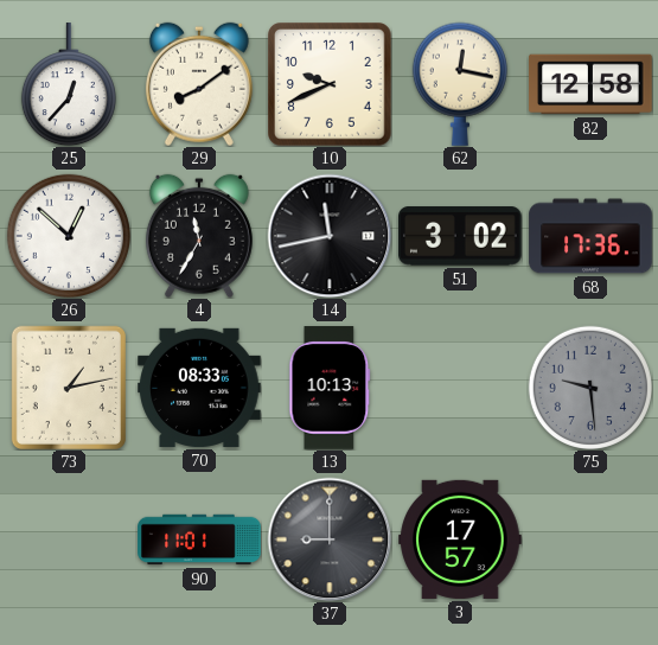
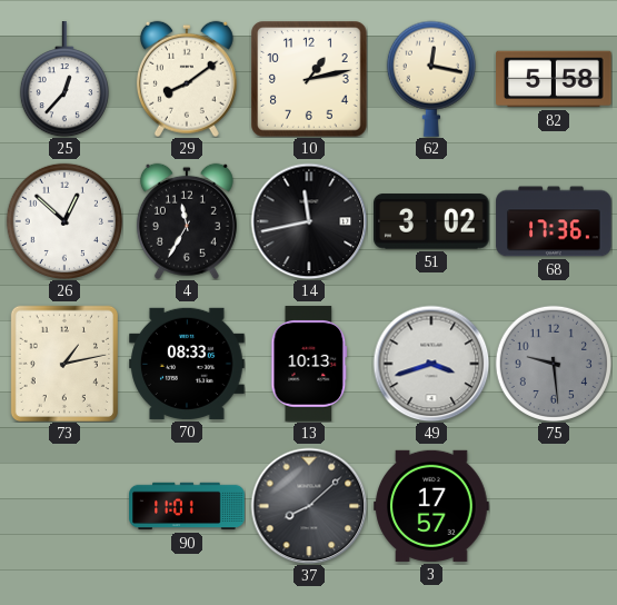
10: 9:41 -> 1:13
82: 12:58 -> 5:58
49: none -> 3:42
37: 9:00 -> 8:08
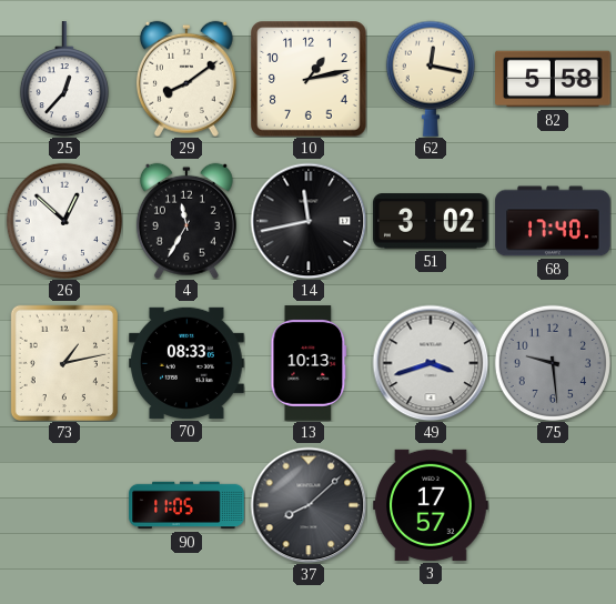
68: 17:36 -> 17:40
90: 11:01 -> 11:05
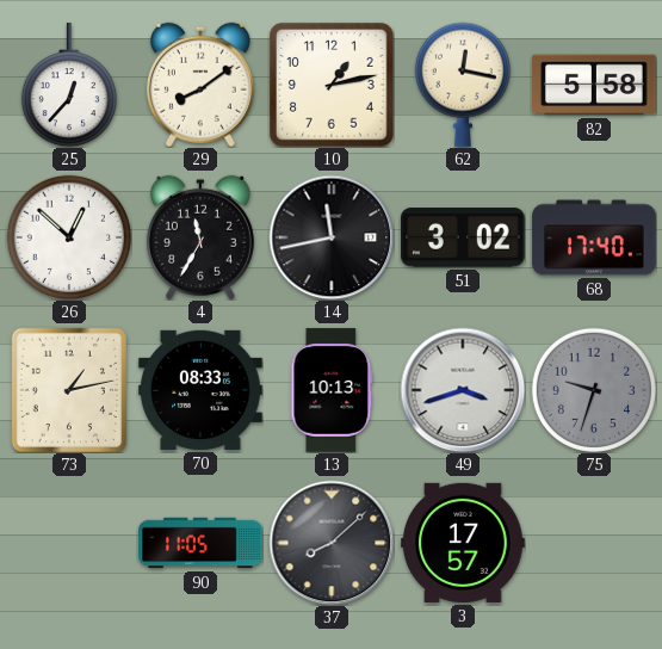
75: 9:29 -> 9:33
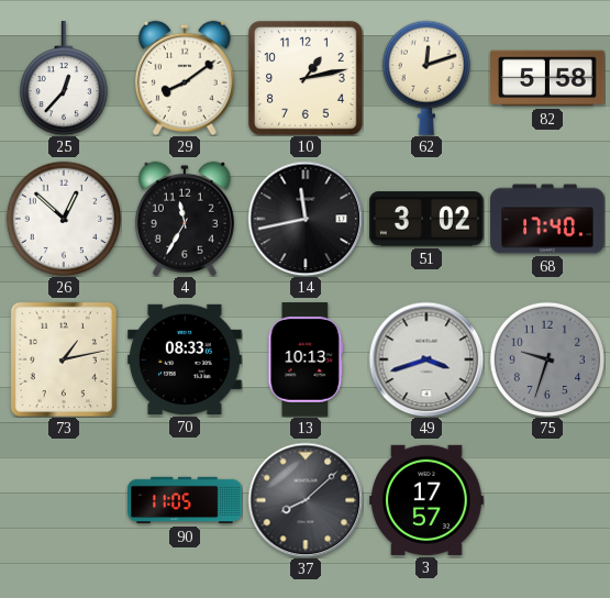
62: 12:17 -> 12:12
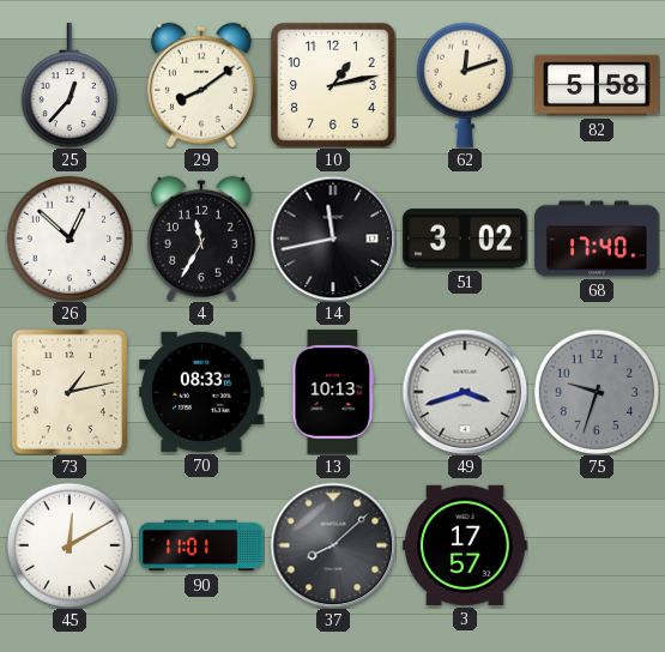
45: none -> 12:10
90: 11:05 -> 11:01
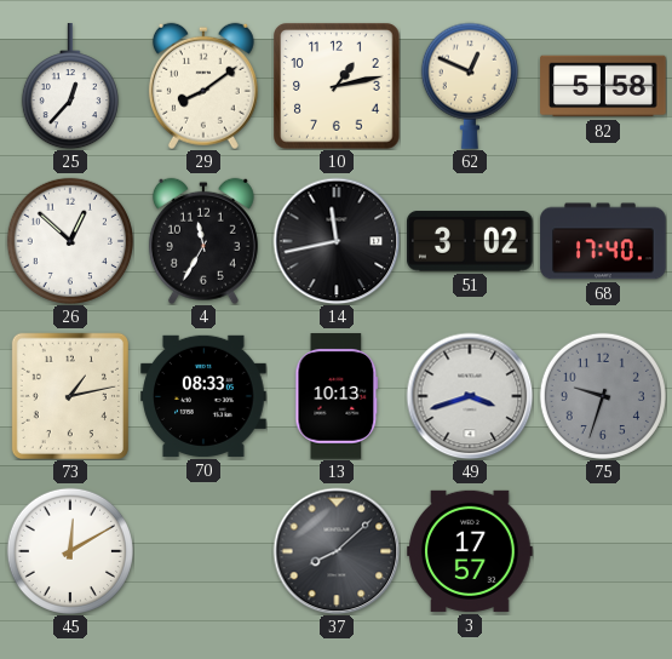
62: 12:12 -> 12:49
90: 11:01 -> none
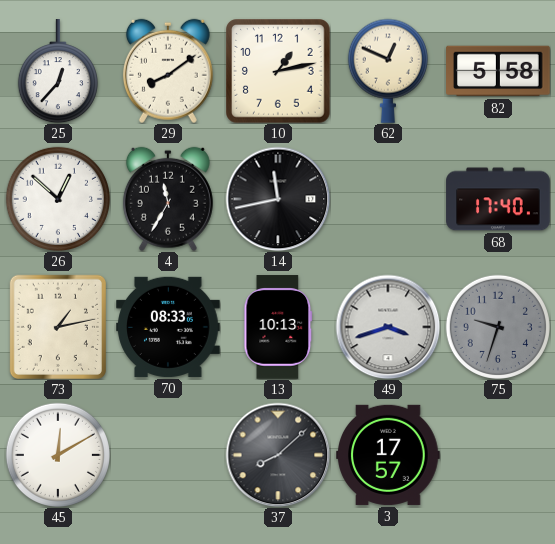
51: 3:02 -> none
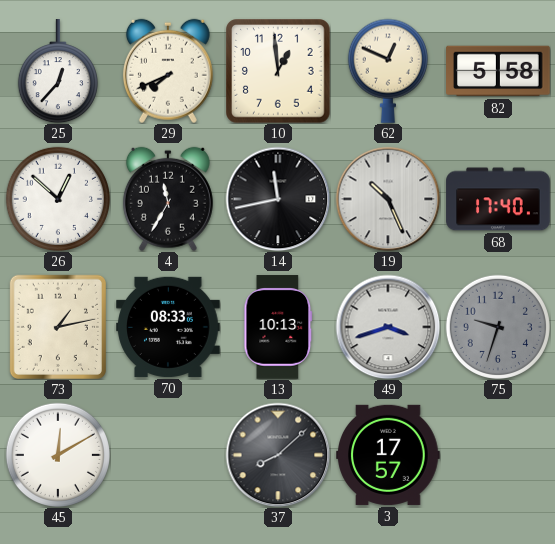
29: 8:09 -> 7:41
10: 1:13 -> 12:59
19: none -> 10:26
